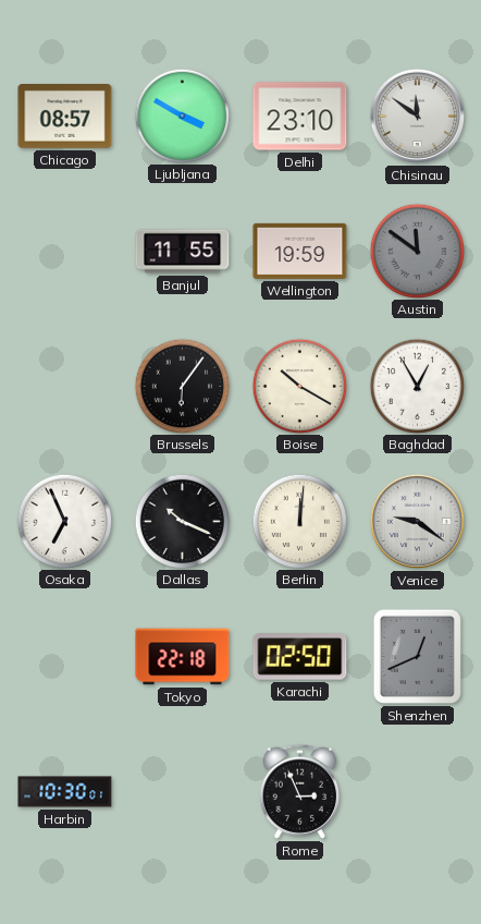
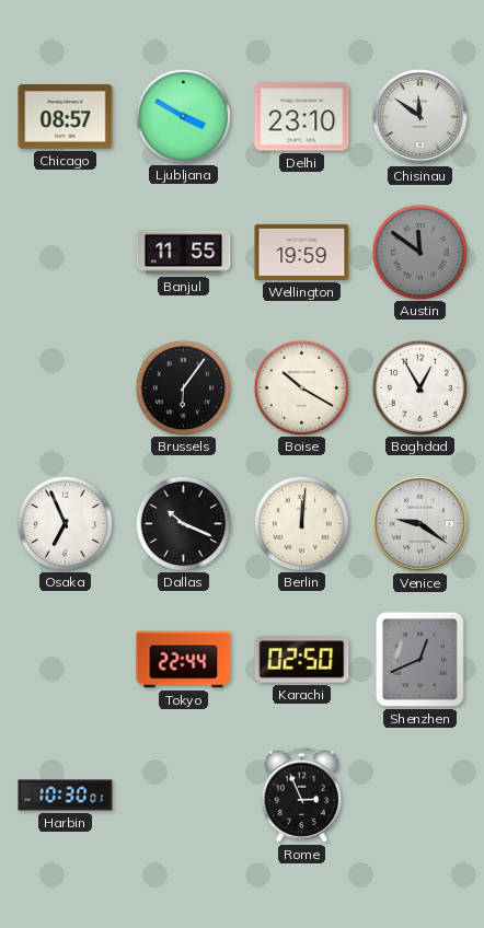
Tokyo: 22:18 -> 22:44
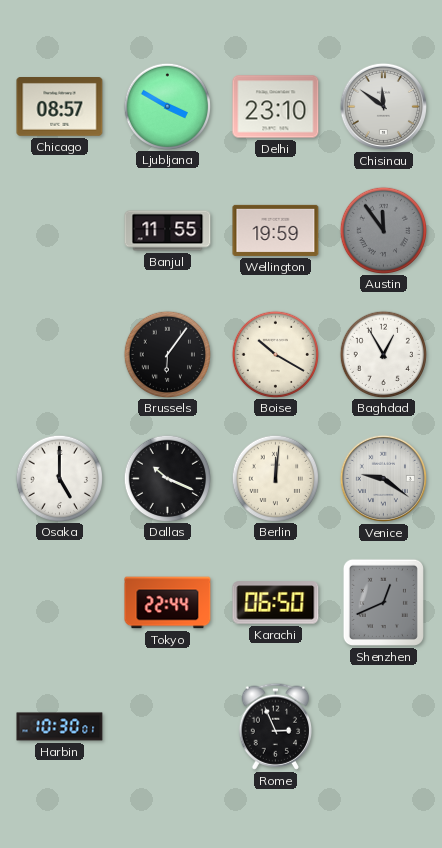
Austin: 11:51 -> 11:54
Osaka: 6:56 -> 5:00
Karachi: 02:50 -> 06:50
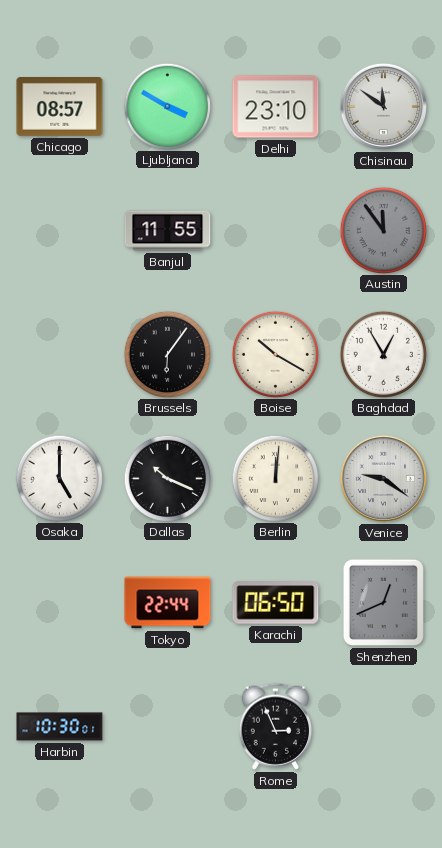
Wellington: 19:59 -> none
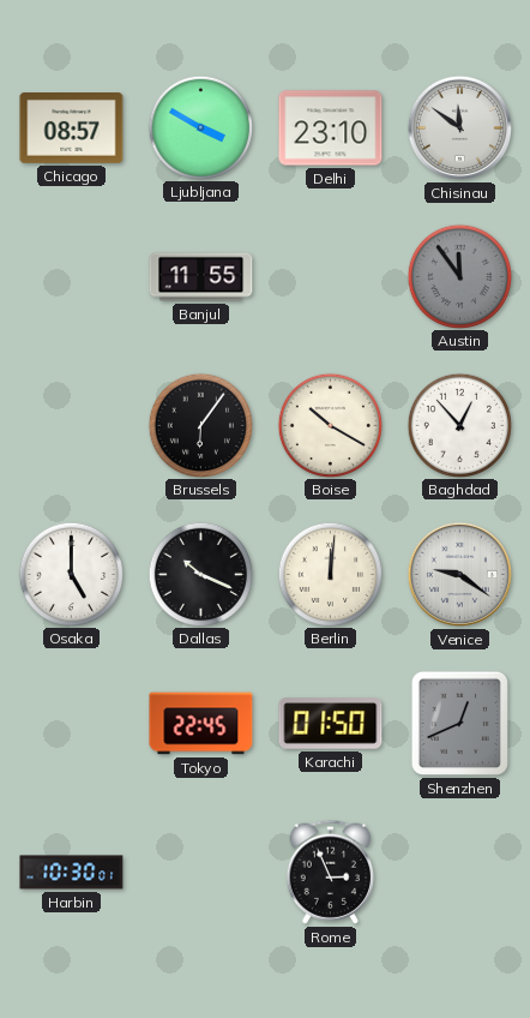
Baghdad: 12:55 -> 12:53
Tokyo: 22:44 -> 22:45
Karachi: 06:50 -> 01:50
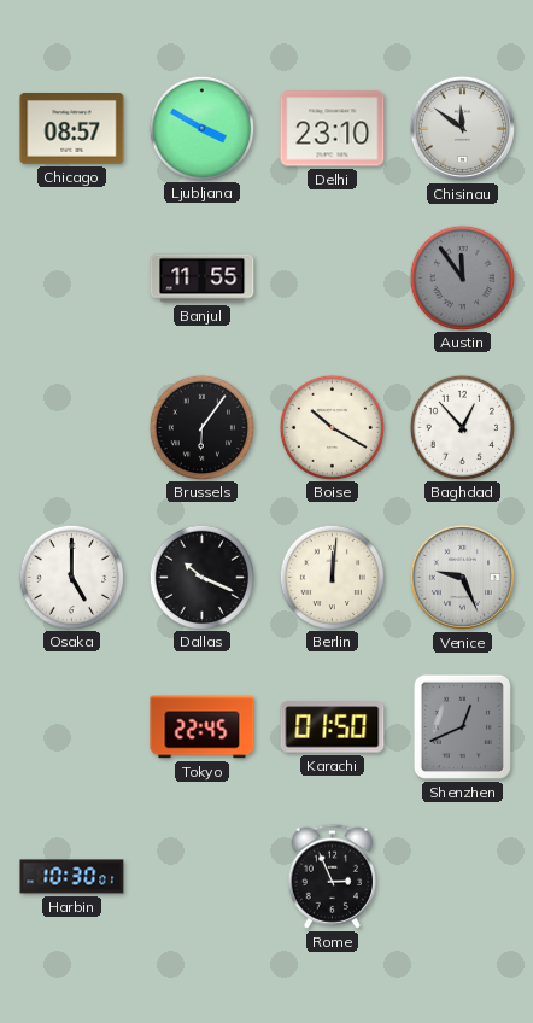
Venice: 9:21 -> 9:26
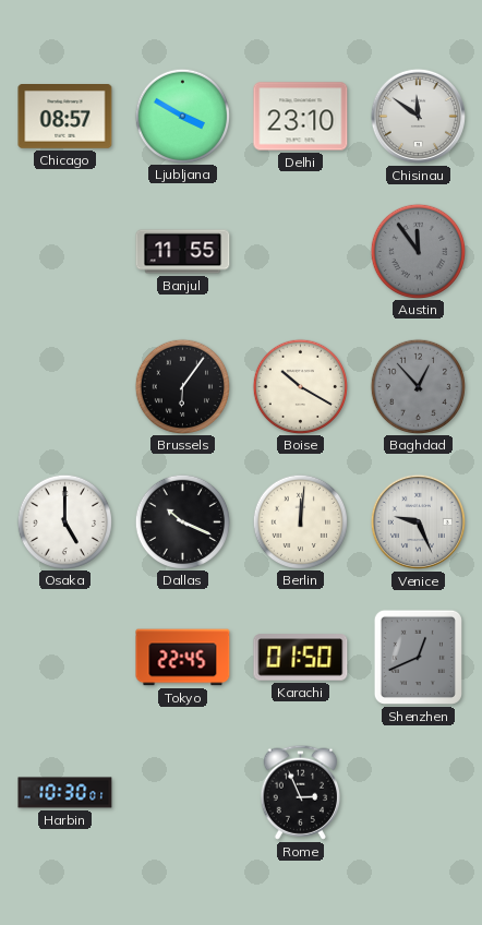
Baghdad dial: white -> grey
